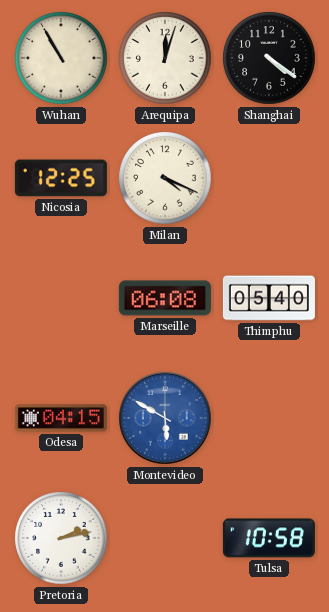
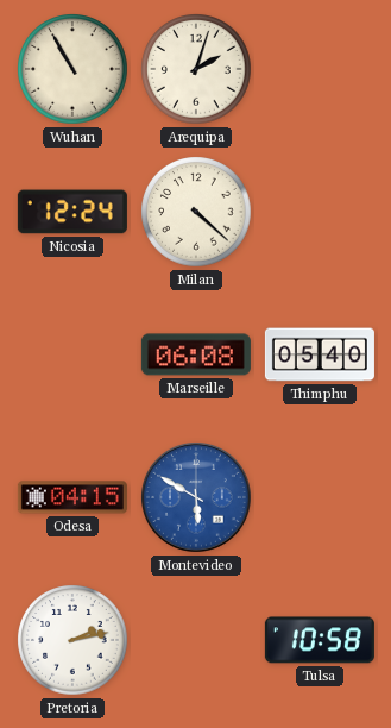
Arequipa: 12:03 -> 2:03
Shanghai: 4:21 -> none
Nicosia: 12:25 -> 12:24
Milan: 4:19 -> 4:22
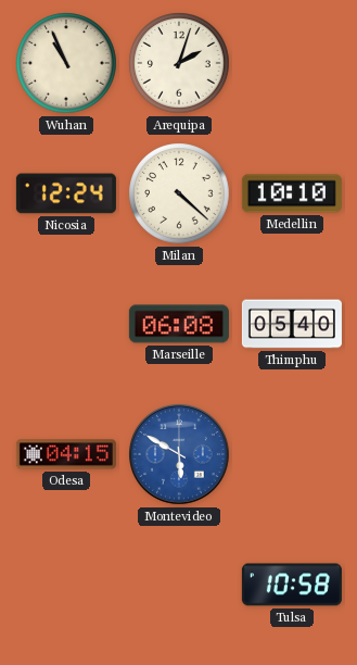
Wuhan: 10:55 -> 10:56
Medellin: none -> 10:10
Pretoria: 2:13 -> none
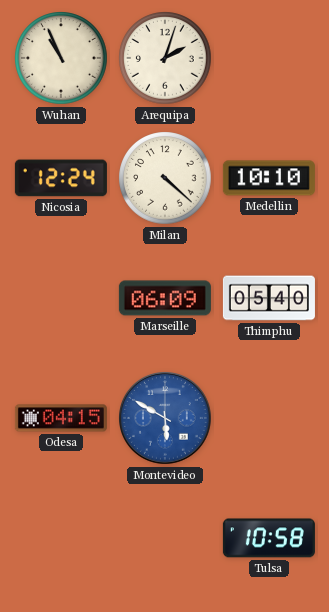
Marseille: 06:08 -> 06:09
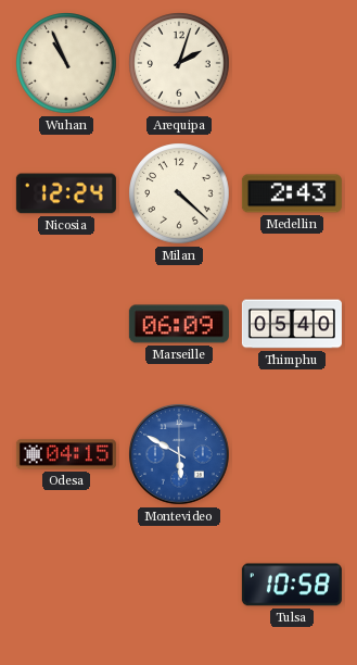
Medellin: 10:10 -> 2:43
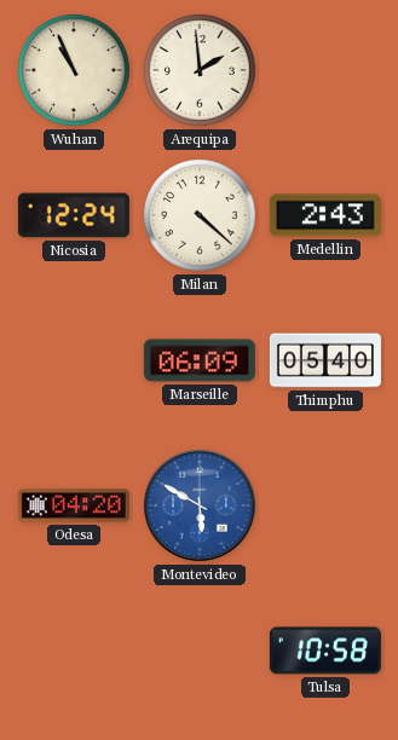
Arequipa: 2:03 -> 1:59
Odesa: 04:15 -> 04:20
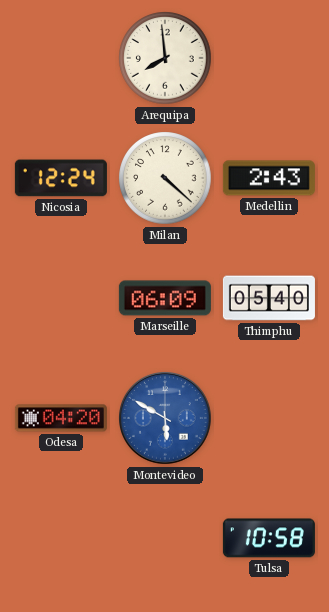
Wuhan: 10:56 -> none
Arequipa: 1:59 -> 7:59
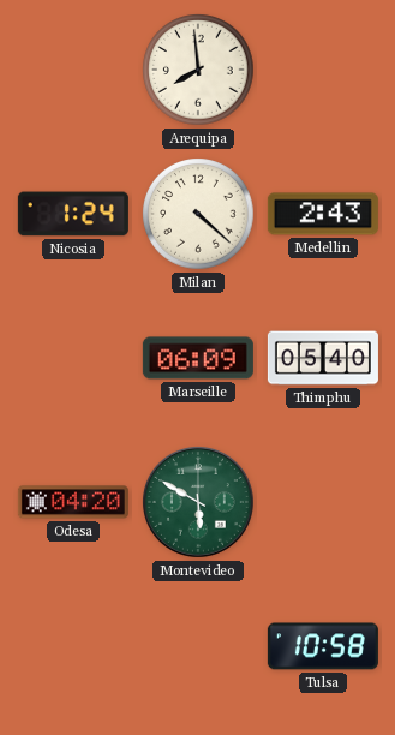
Nicosia: 12:24 -> 1:24
Montevideo dial: blue -> green
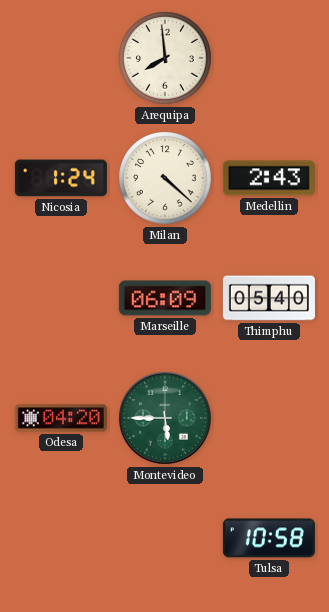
Montevideo: 5:50 -> 5:45
